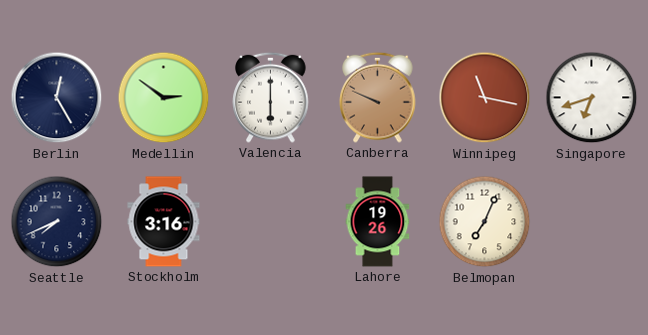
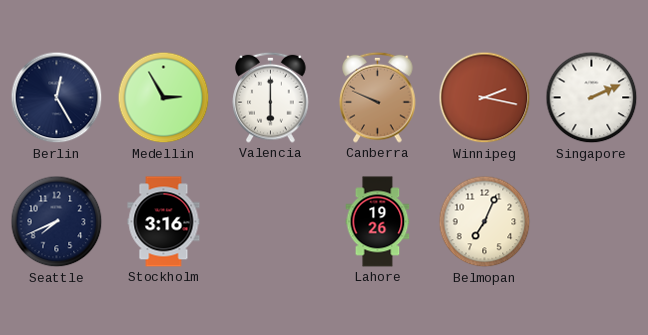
Medellin: 2:51 -> 2:55
Winnipeg: 11:17 -> 2:17
Singapore: 6:42 -> 2:11
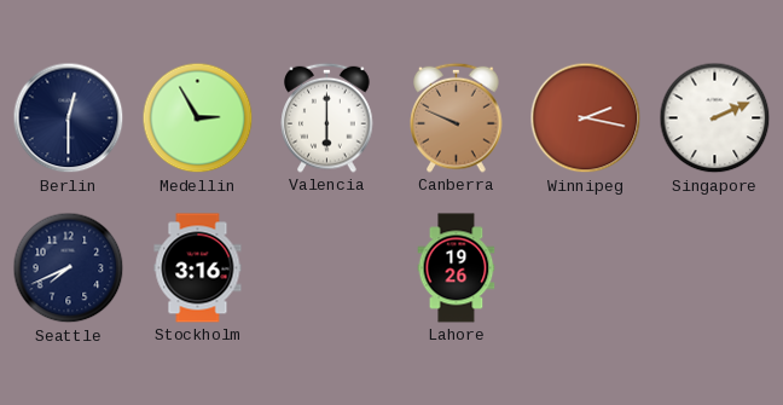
Berlin: 12:25 -> 12:30
Belmopan: 7:04 -> none
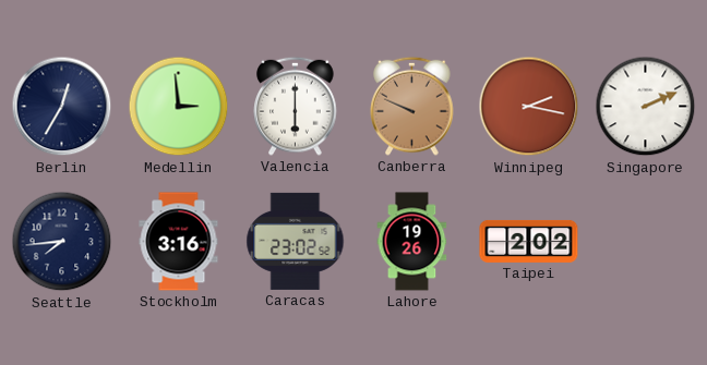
Berlin: 12:30 -> 12:35
Medellin: 2:55 -> 2:59
Seattle: 7:41 -> 7:44
Caracas: none -> 23:02
Taipei: none -> 2:02
